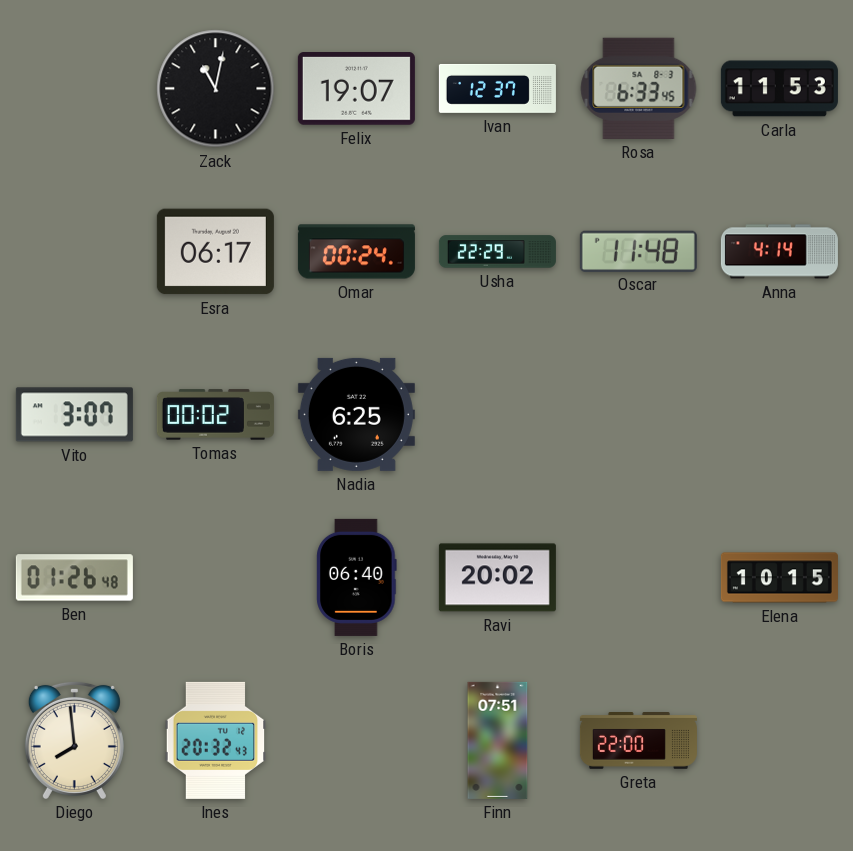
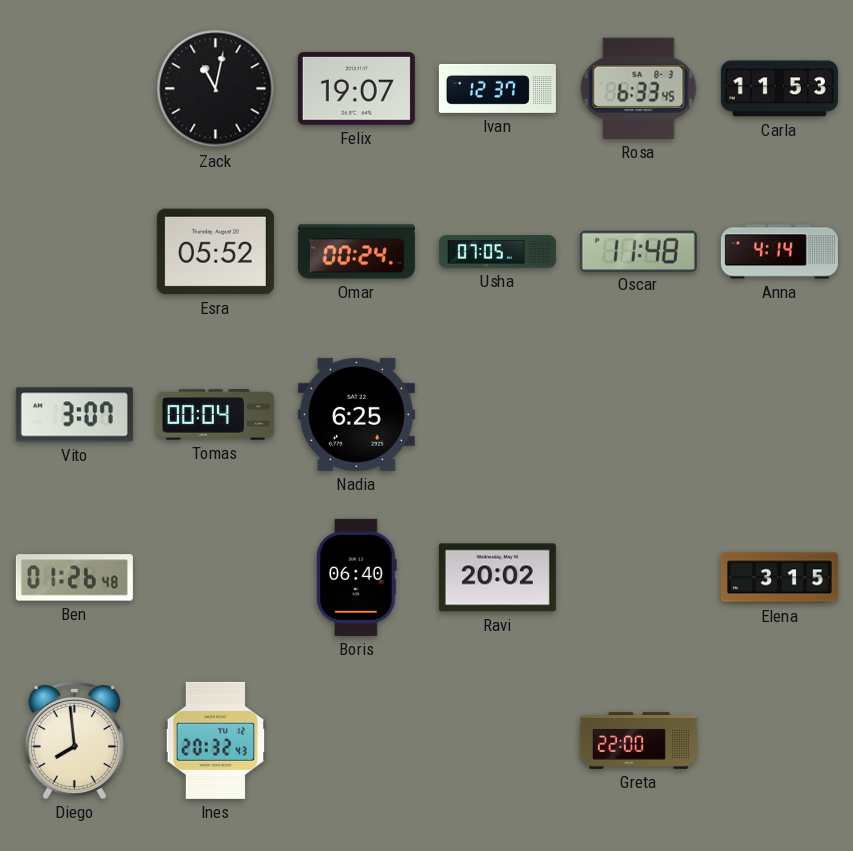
Esra: 06:17 -> 05:52
Usha: 22:29 -> 07:05
Tomas: 00:02 -> 00:04
Elena: 10:15 -> 3:15
Finn: 07:51 -> none
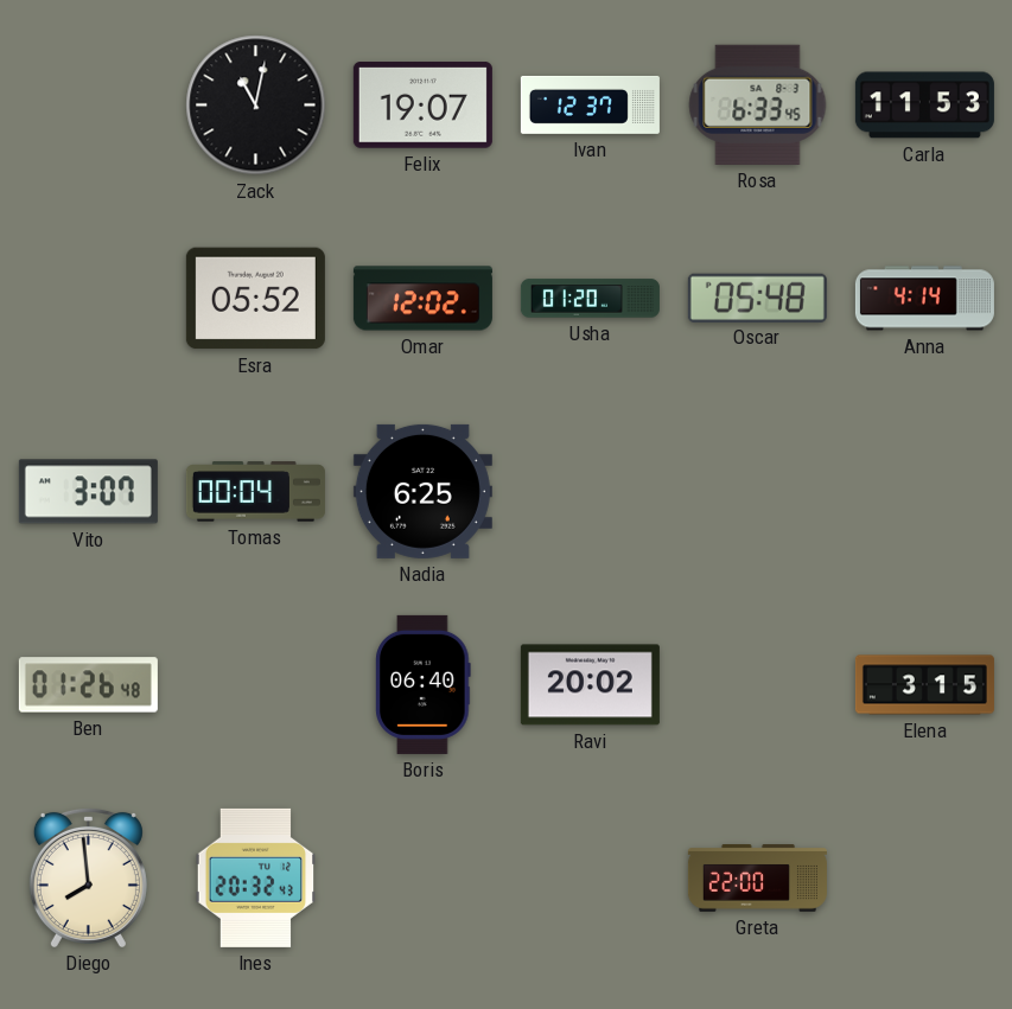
Omar: 00:24 -> 12:02
Usha: 07:05 -> 01:20
Oscar: 11:48 -> 05:48
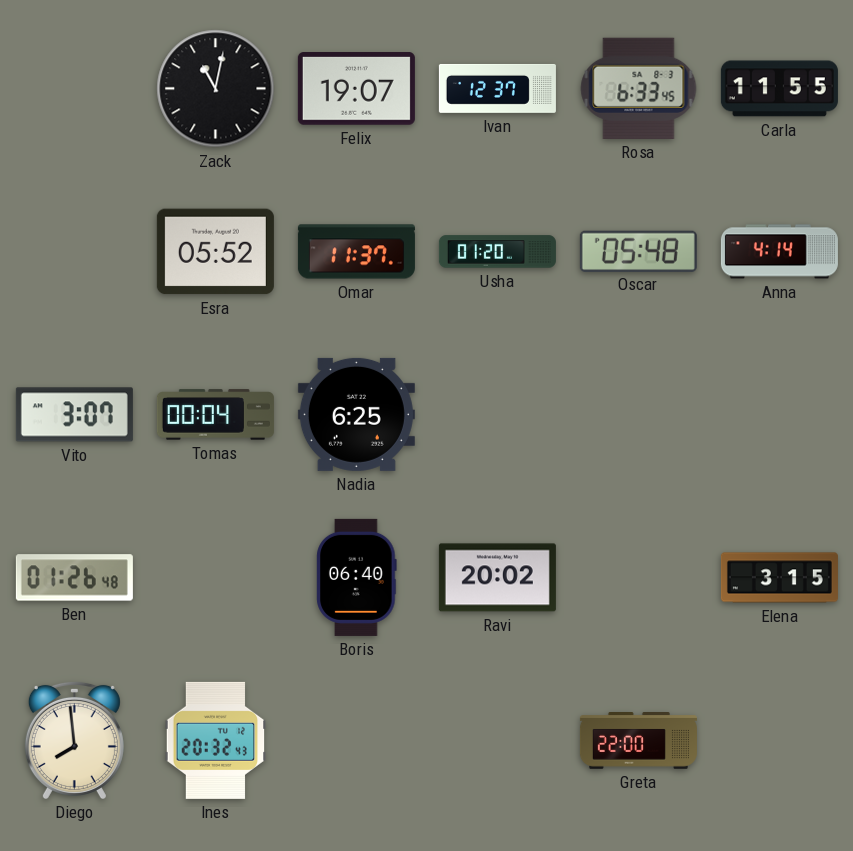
Carla: 11:53 -> 11:55
Omar: 12:02 -> 11:37
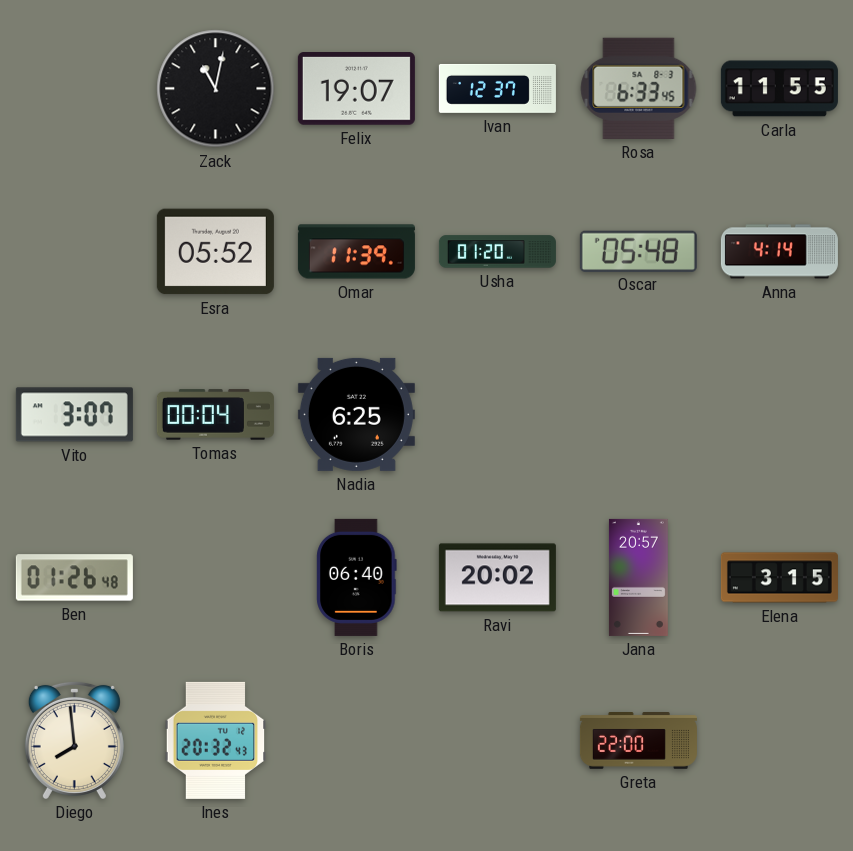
Omar: 11:37 -> 11:39
Jana: none -> 20:57
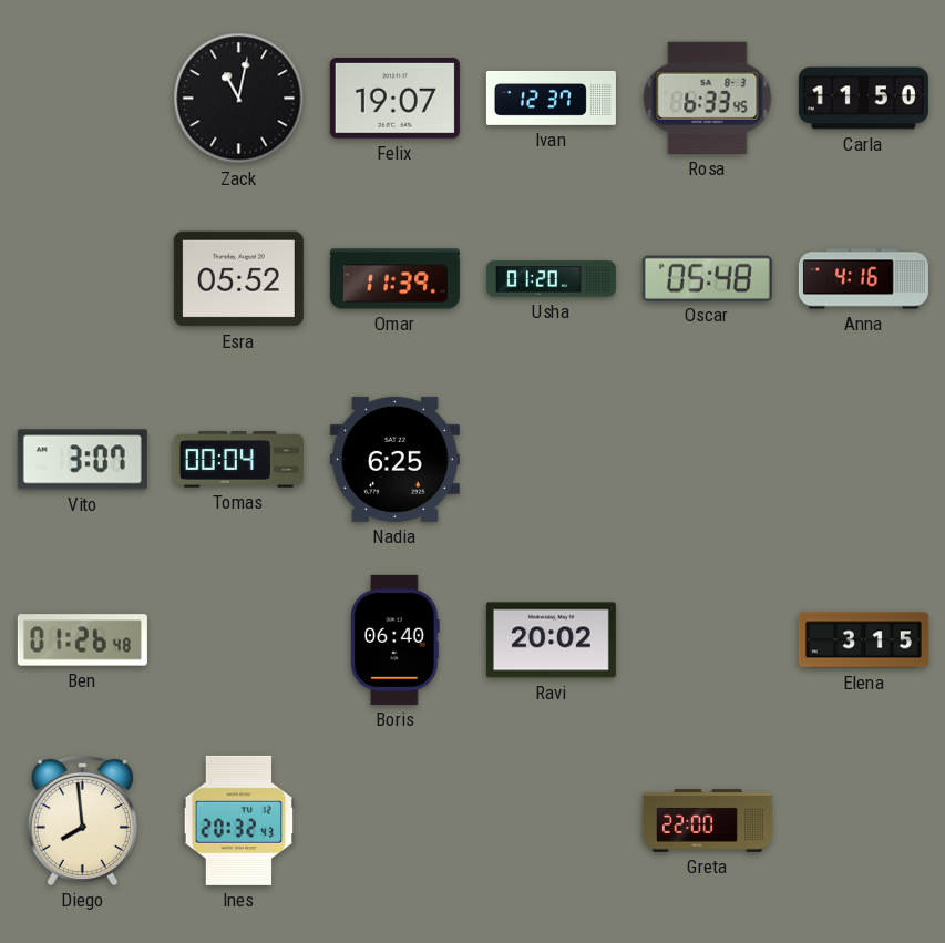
Carla: 11:55 -> 11:50
Anna: 4:14 -> 4:16
Jana: 20:57 -> none
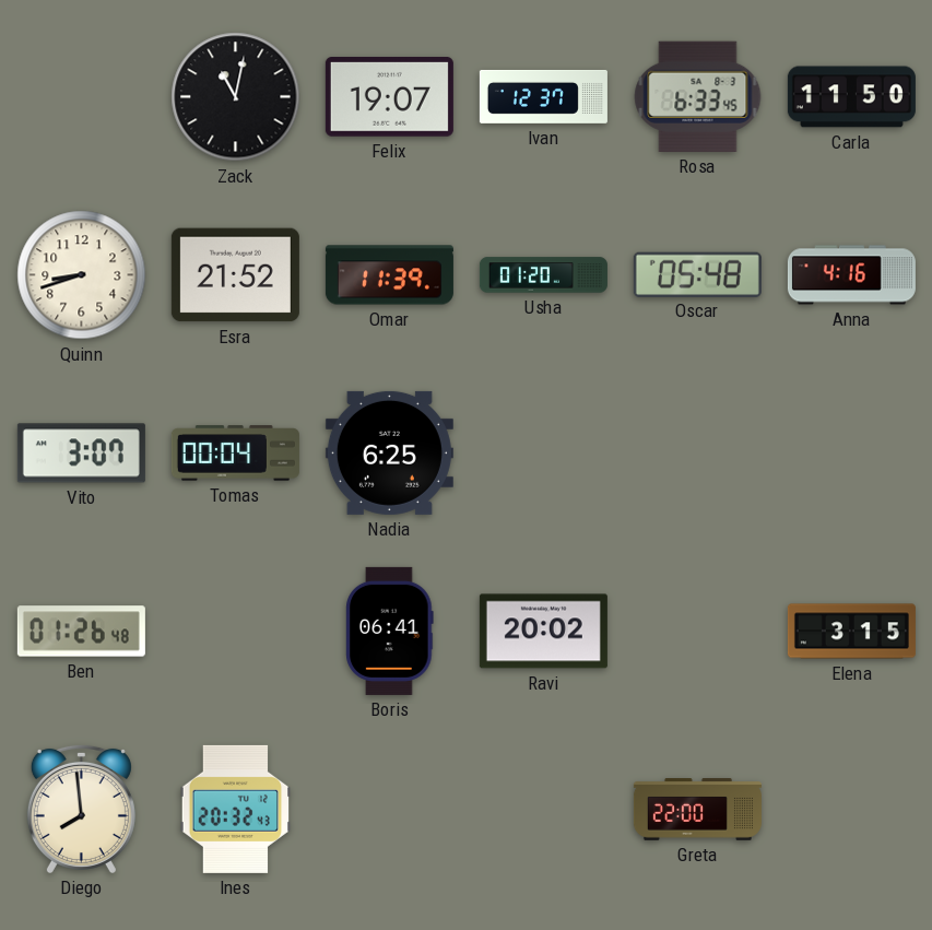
Quinn: none -> 8:42
Esra: 05:52 -> 21:52
Boris: 06:40 -> 06:41
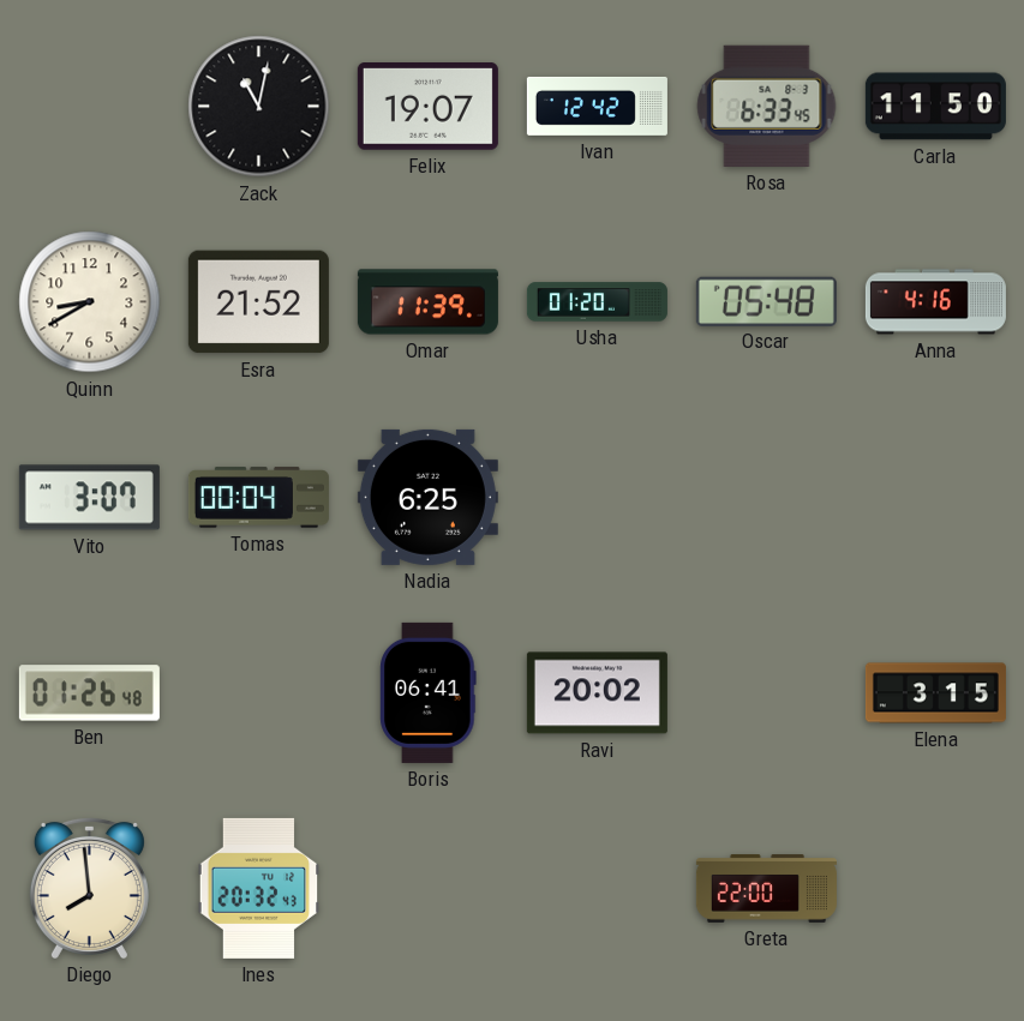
Ivan: 12:37 -> 12:42
Quinn: 8:42 -> 8:40
